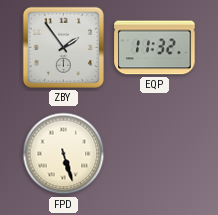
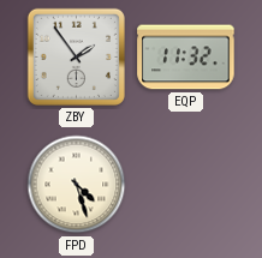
FPD: 5:27 -> 4:27
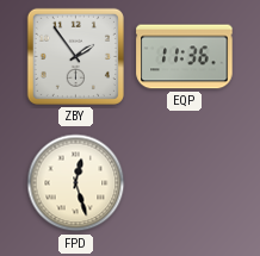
EQP: 11:32 -> 11:36
FPD: 4:27 -> 12:27
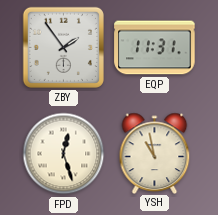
EQP: 11:36 -> 11:31
YSH: none -> 10:58
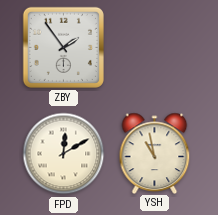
EQP: 11:31 -> none
FPD: 12:27 -> 12:10
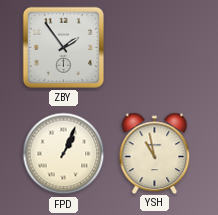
FPD: 12:10 -> 1:04
